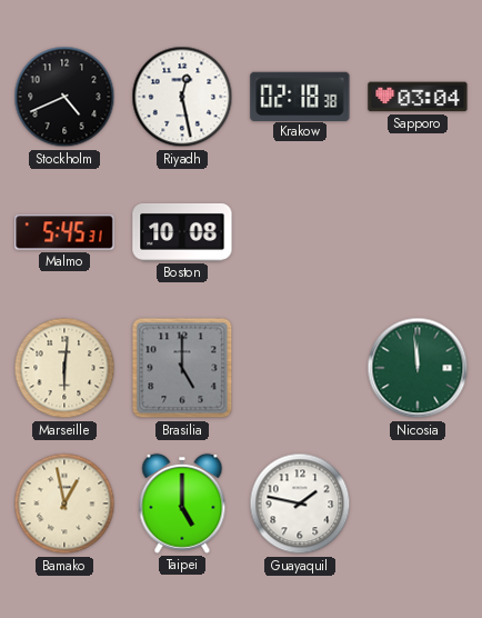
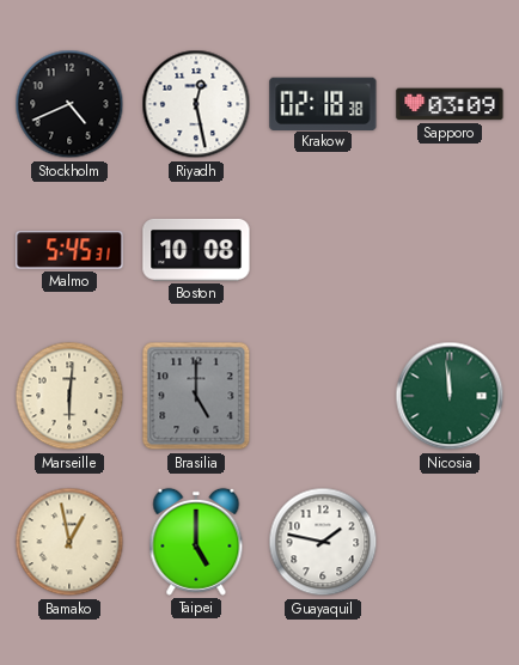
Sapporo: 03:04 -> 03:09
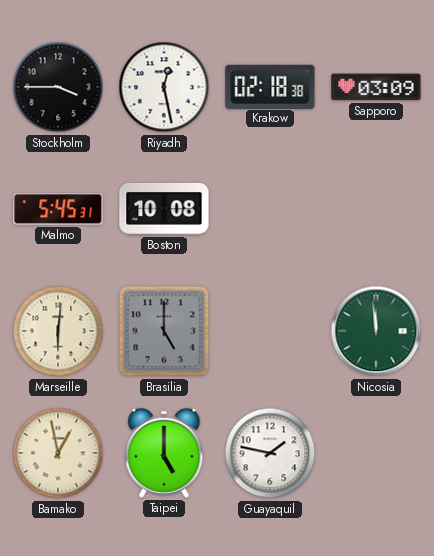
Stockholm: 4:41 -> 3:45
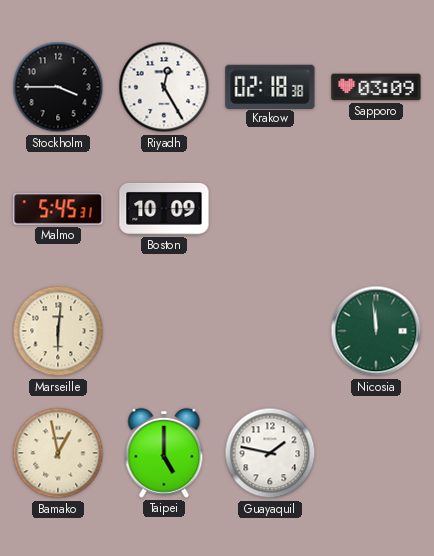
Riyadh: 12:28 -> 12:25
Boston: 10:08 -> 10:09
Brasilia: 5:00 -> none
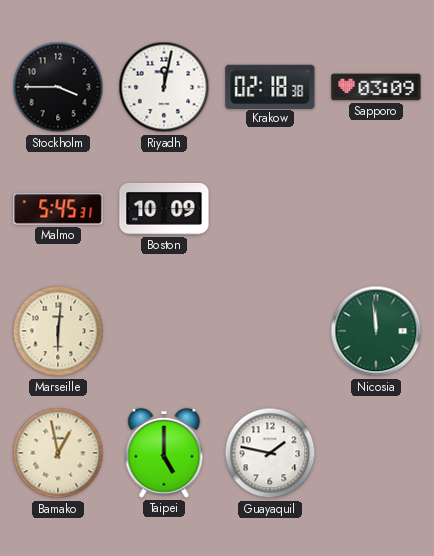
Riyadh: 12:25 -> 12:02
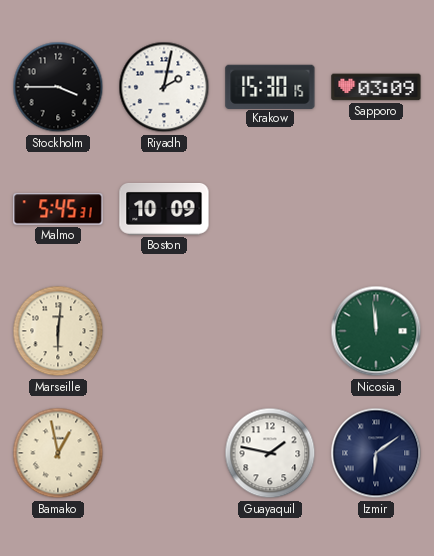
Riyadh: 12:02 -> 2:02
Krakow: 02:18 -> 15:30
Taipei: 5:00 -> none
Izmir: none -> 6:09
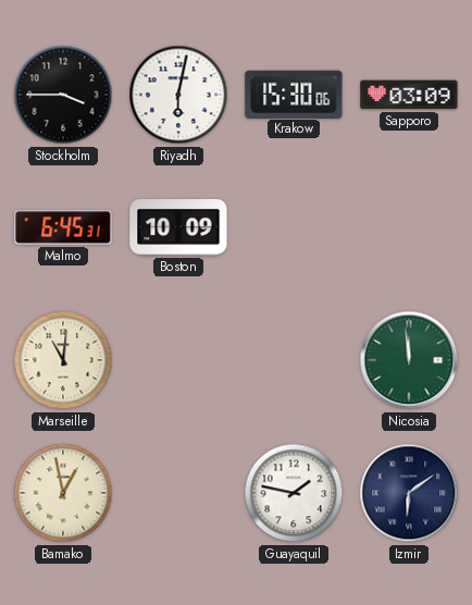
Riyadh: 2:02 -> 6:02
Krakow: 15:30:15 -> 15:30:06
Malmo: 5:45 -> 6:45
Marseille: 6:01 -> 11:01
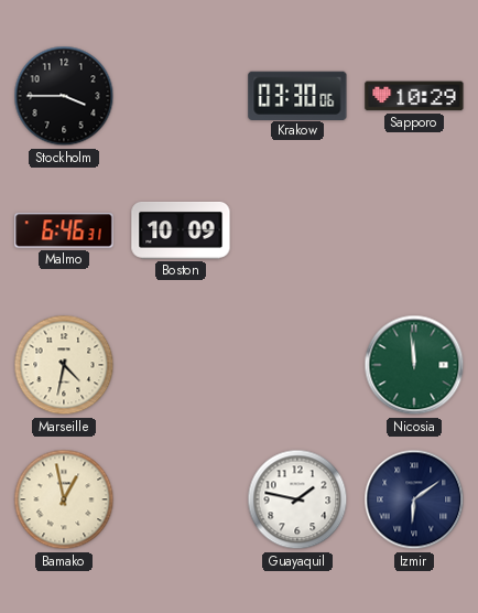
Riyadh: 6:02 -> none
Krakow: 15:30 -> 03:30
Sapporo: 03:09 -> 10:29
Malmo: 6:45 -> 6:46
Marseille: 11:01 -> 4:32
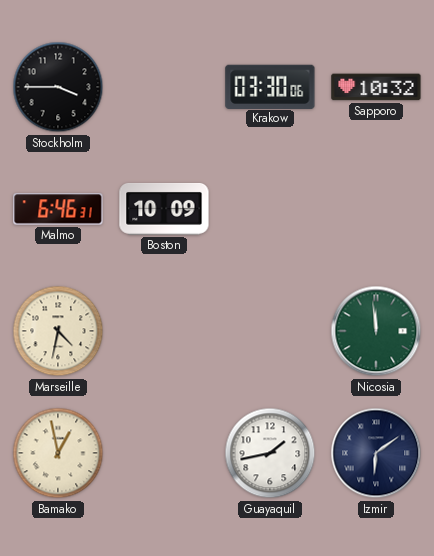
Sapporo: 10:29 -> 10:32
Guayaquil: 1:47 -> 1:43
